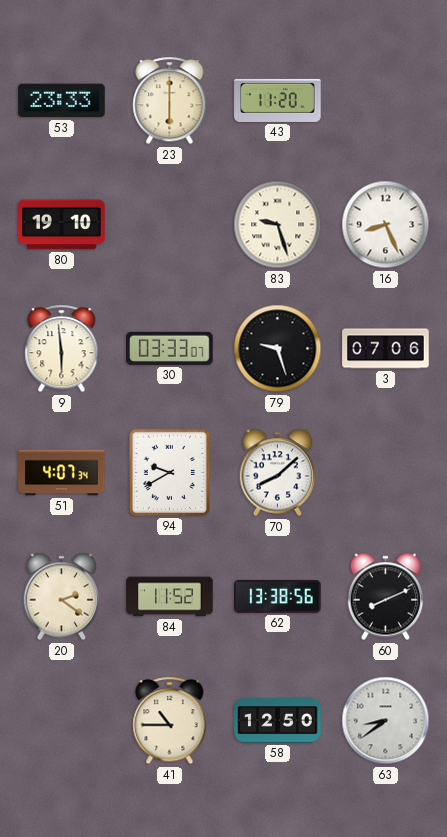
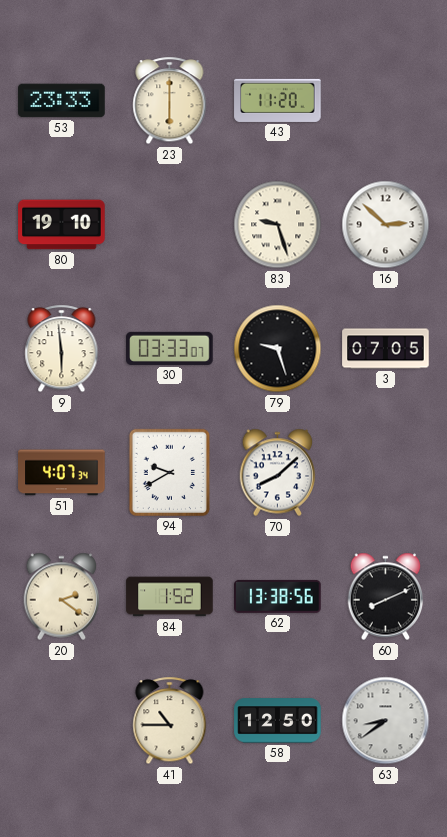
16: 8:26 -> 2:52
3: 07:06 -> 07:05
84: 11:52 -> 1:52
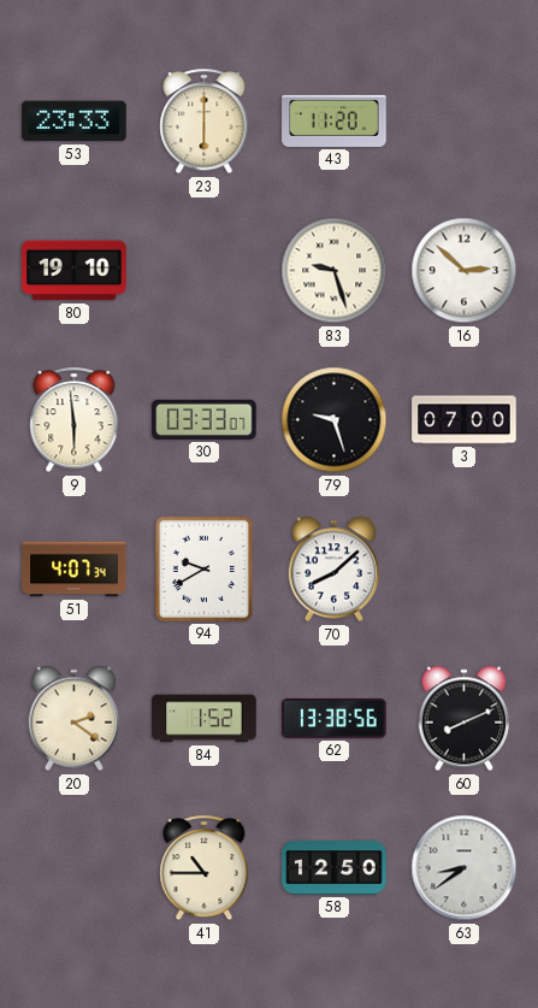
3: 07:05 -> 07:00
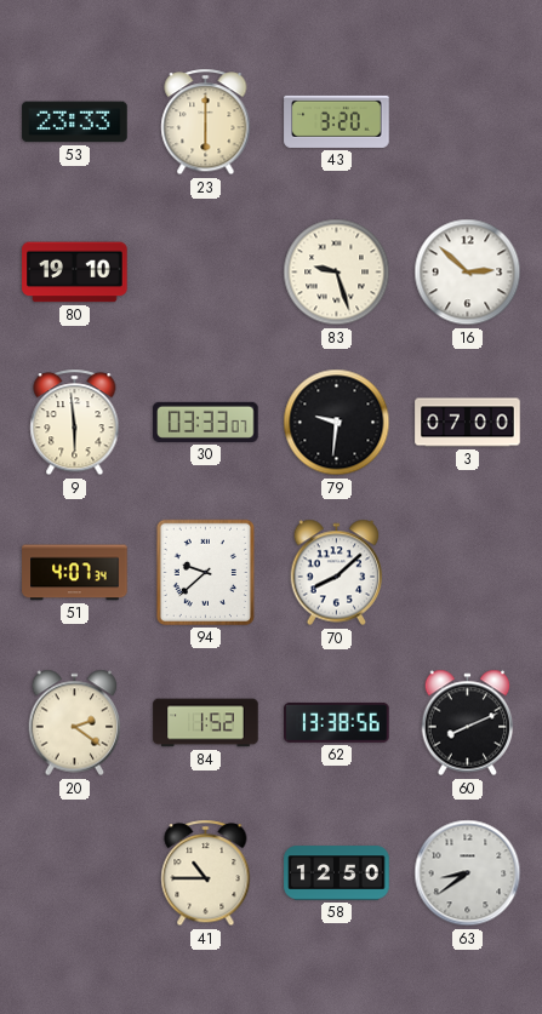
43: 11:20 -> 3:20
79: 9:27 -> 9:31
94: 9:40 -> 9:38
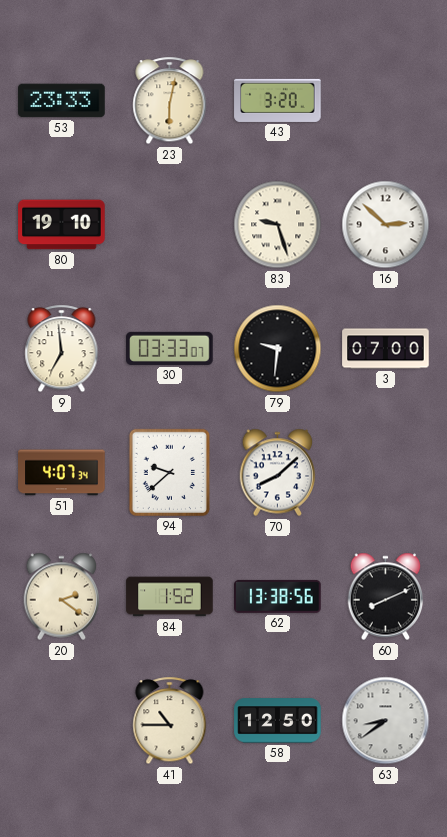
23: 6:00 -> 6:02
9: 5:59 -> 6:59
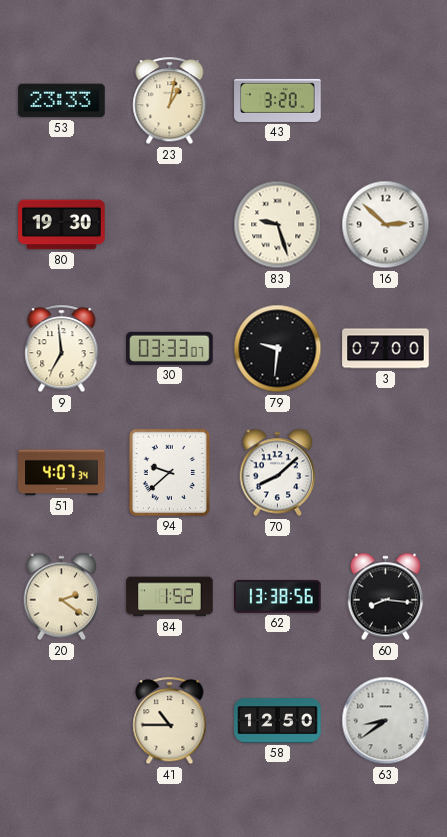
23: 6:02 -> 1:02
80: 19:10 -> 19:30
60: 8:11 -> 8:16
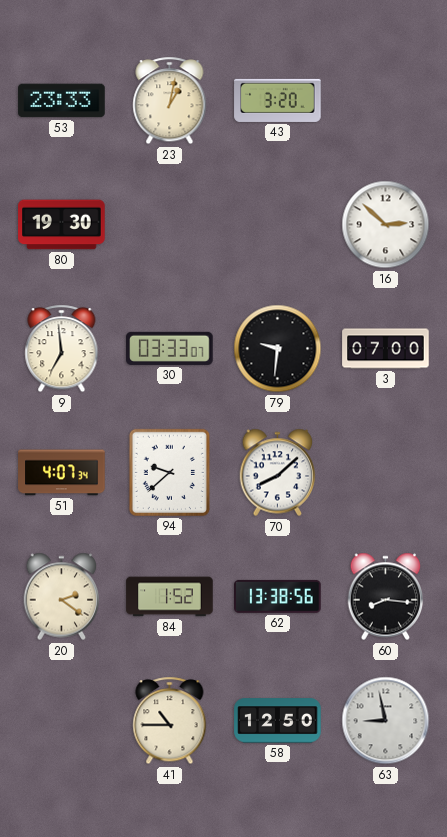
83: 9:27 -> none
63: 8:39 -> 8:58
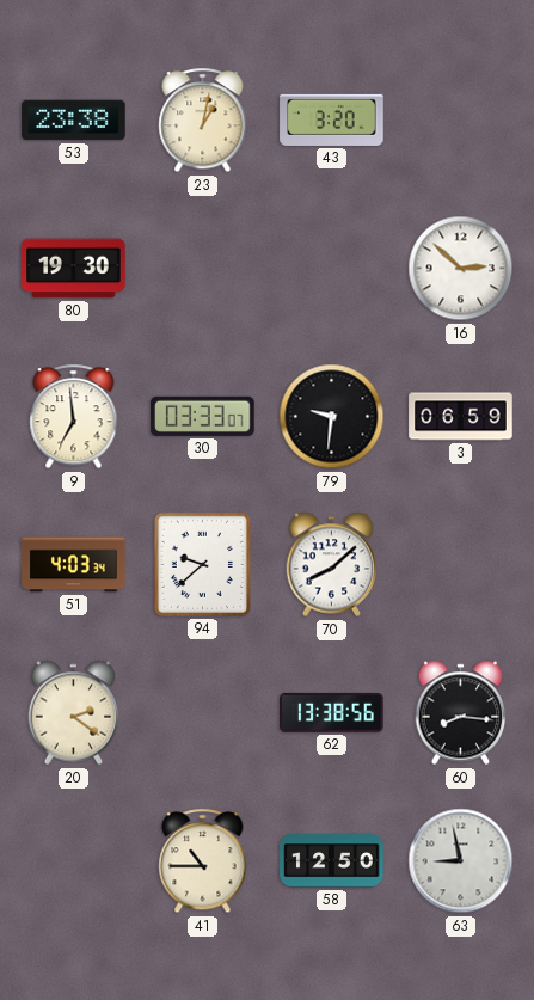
53: 23:33 -> 23:38
3: 07:00 -> 06:59
51: 4:07 -> 4:03
84: 1:52 -> none
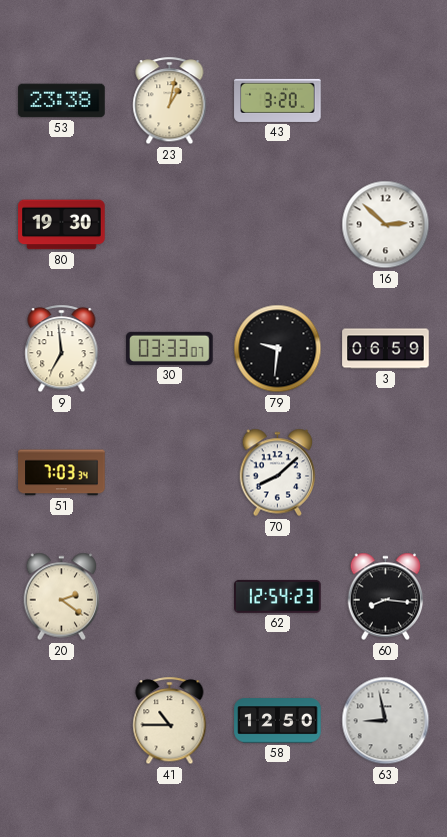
51: 4:03 -> 7:03
94: 9:38 -> none
62: 13:38 -> 12:54
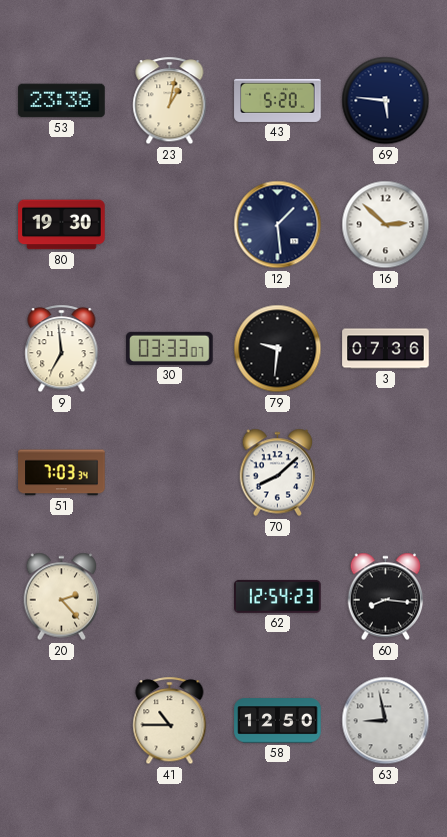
43: 3:20 -> 5:20
69: none -> 5:46
12: none -> 1:29
3: 06:59 -> 07:36
20: 2:21 -> 2:23
